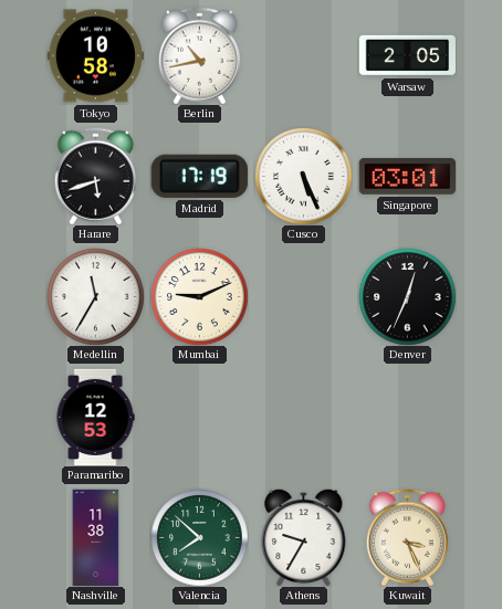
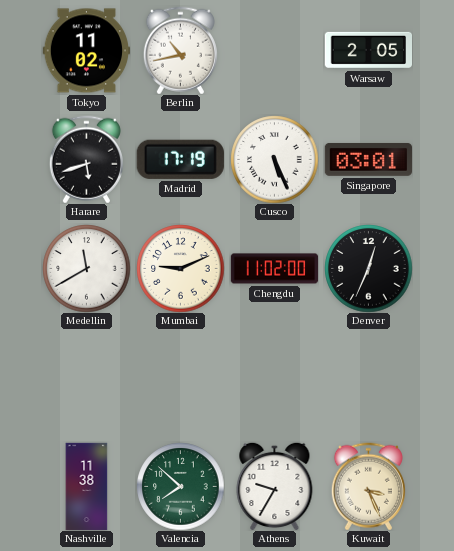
Tokyo: 10:58 -> 11:02
Medellin: 11:35 -> 11:40
Chengdu: none -> 11:02
Paramaribo: 12:53 -> none
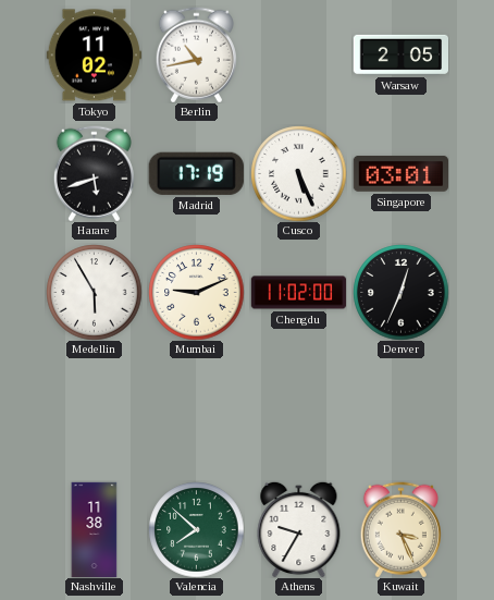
Medellin: 11:40 -> 5:55
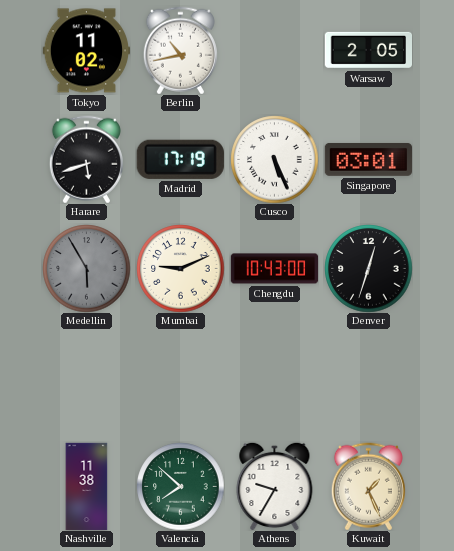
Medellin dial: white -> grey
Chengdu: 11:02 -> 10:43
Denver: 12:34 -> 12:33
Kuwait: 3:26 -> 1:26
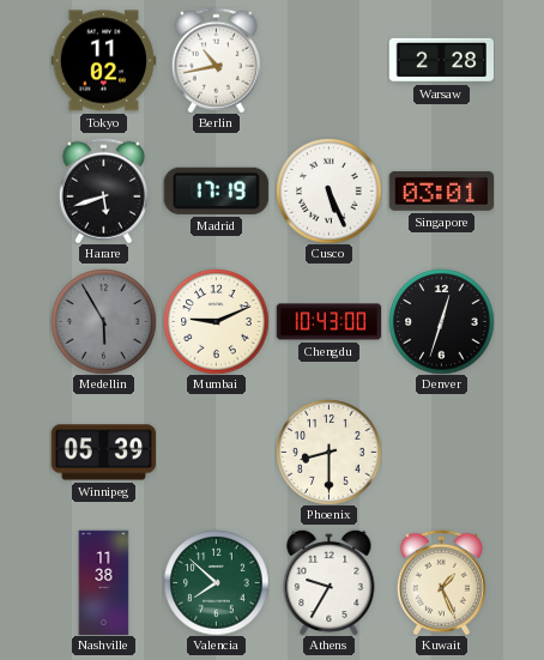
Warsaw: 2:05 -> 2:28
Winnipeg: none -> 05:39
Phoenix: none -> 8:30
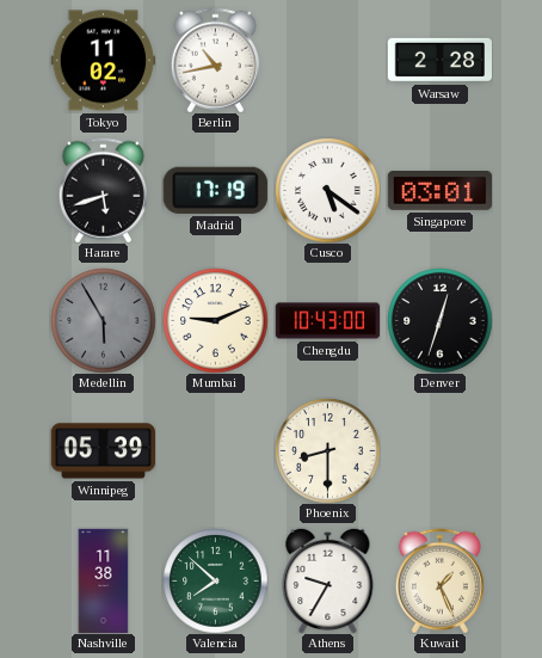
Cusco: 5:26 -> 5:21
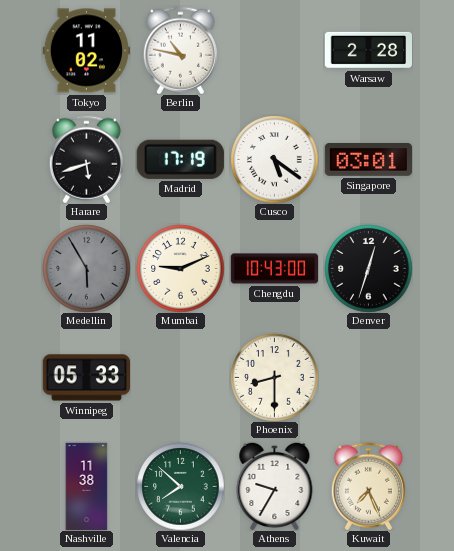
Berlin: 10:43 -> 10:47
Winnipeg: 05:39 -> 05:33
Kuwait: 1:26 -> 7:26
